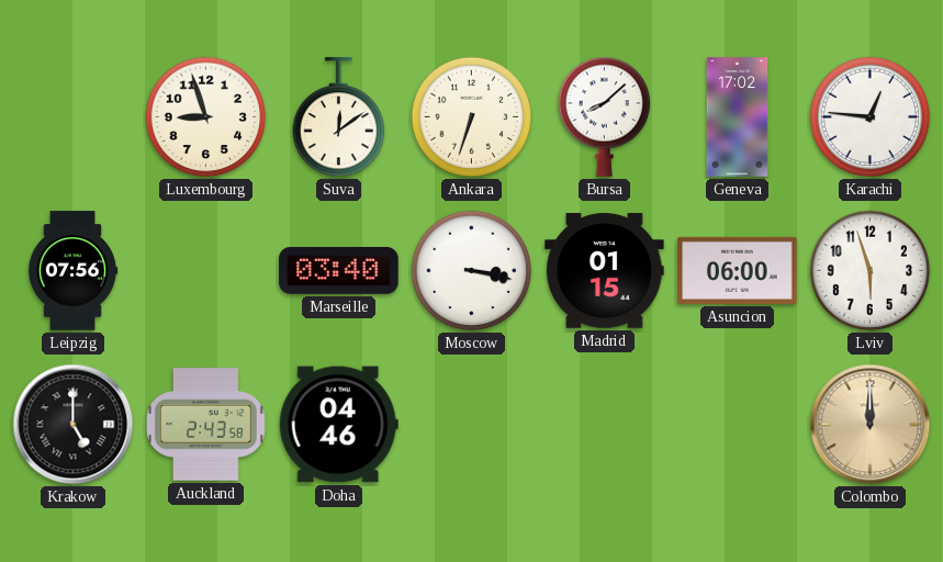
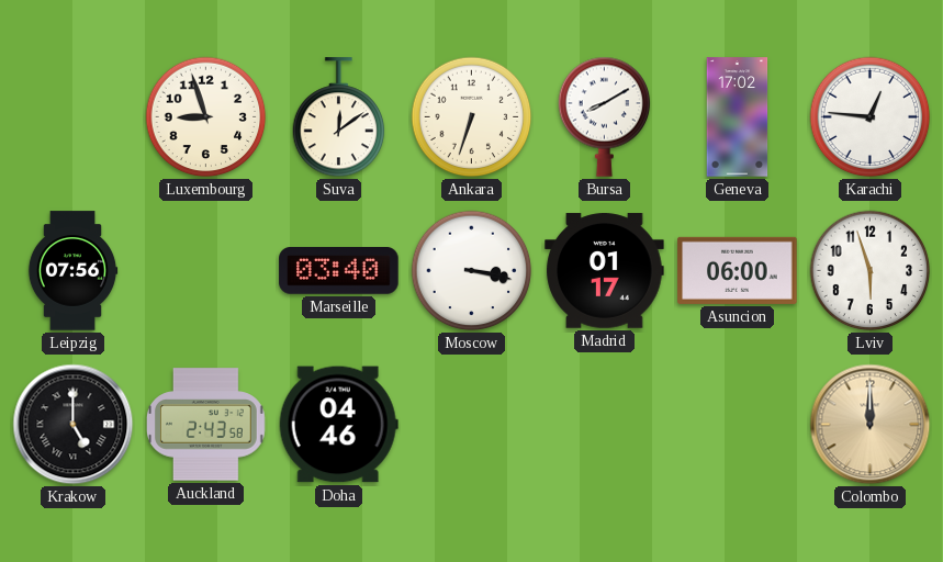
Bursa: 8:08 -> 8:10
Madrid: 01:15 -> 01:17
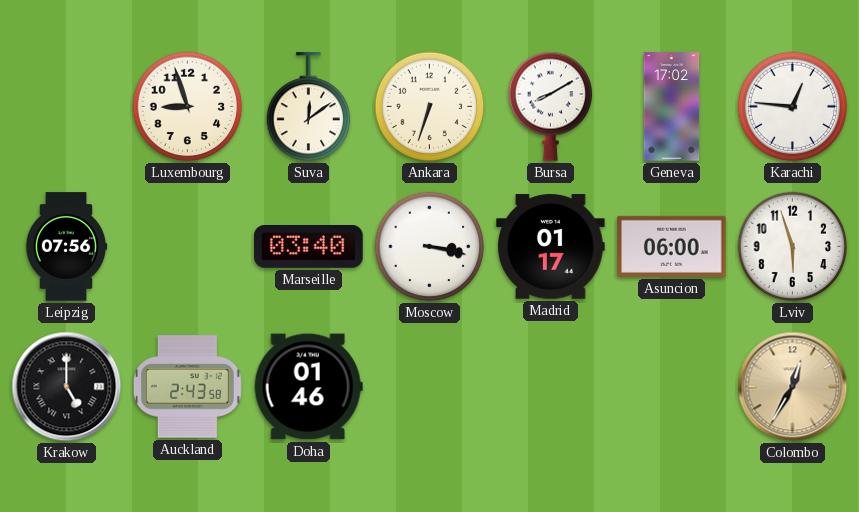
Doha: 04:46 -> 01:46
Colombo: 12:00 -> 12:35
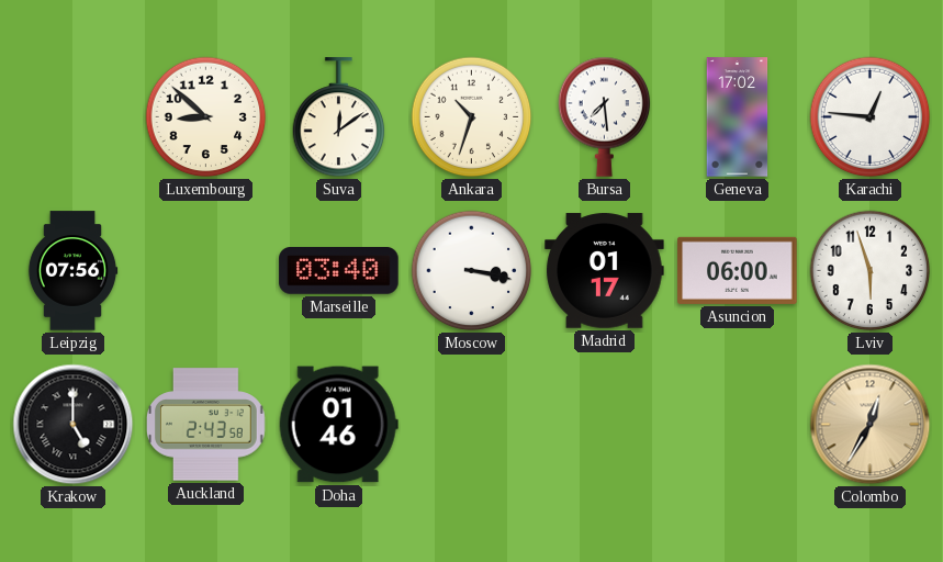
Luxembourg: 8:57 -> 8:52
Ankara: 6:33 -> 10:33
Bursa: 8:10 -> 7:29
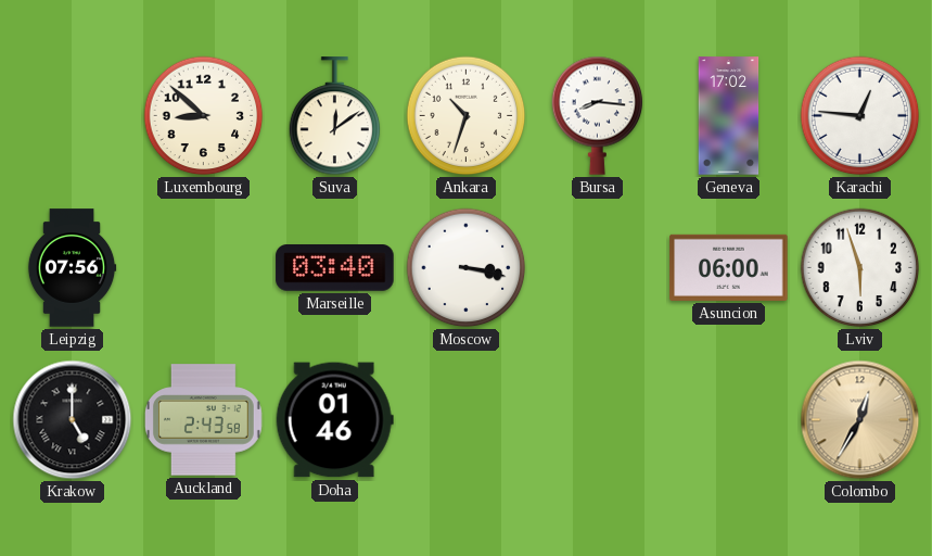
Bursa: 7:29 -> 8:16
Madrid: 01:17 -> none
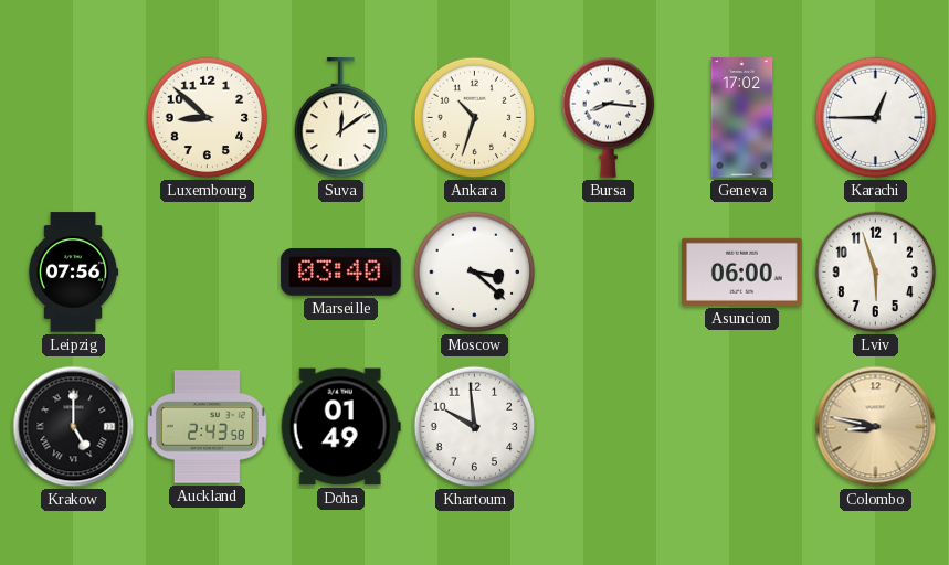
Karachi: 12:46 -> 12:45
Moscow: 3:17 -> 3:22
Doha: 01:46 -> 01:49
Khartoum: none -> 9:59
Colombo: 12:35 -> 8:47
